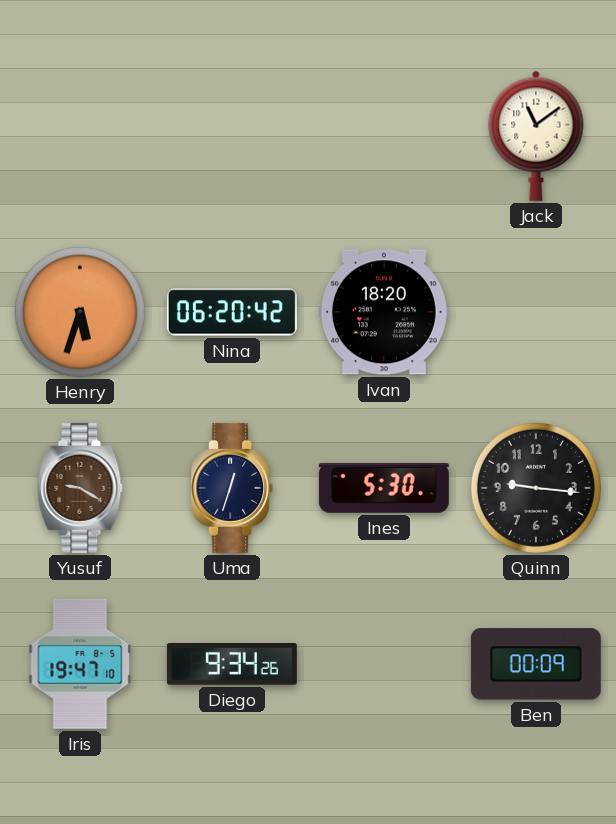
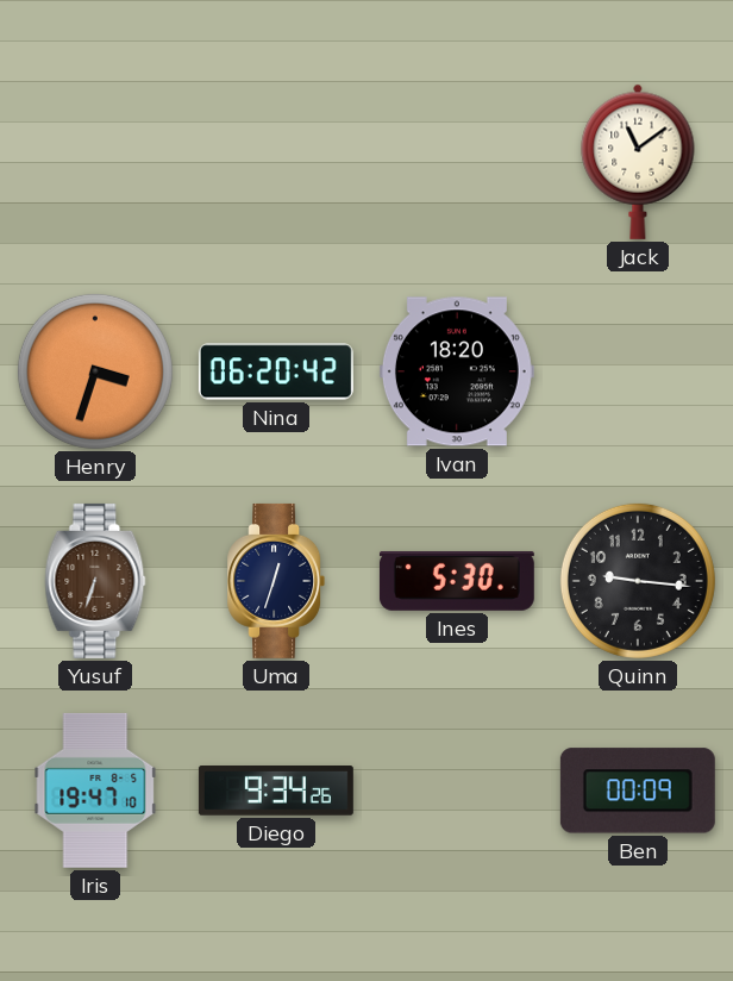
Henry: 5:33 -> 3:33
Yusuf: 9:20 -> 6:33
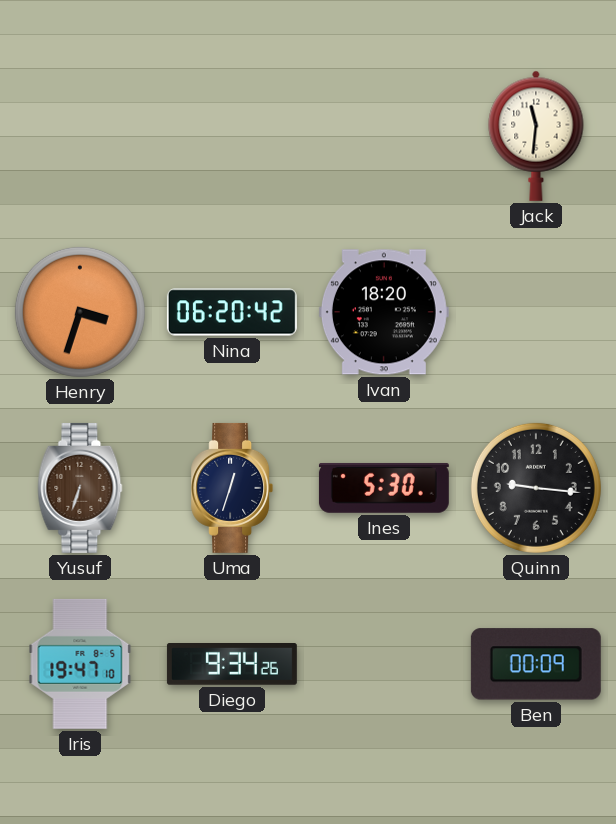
Jack: 11:09 -> 11:31
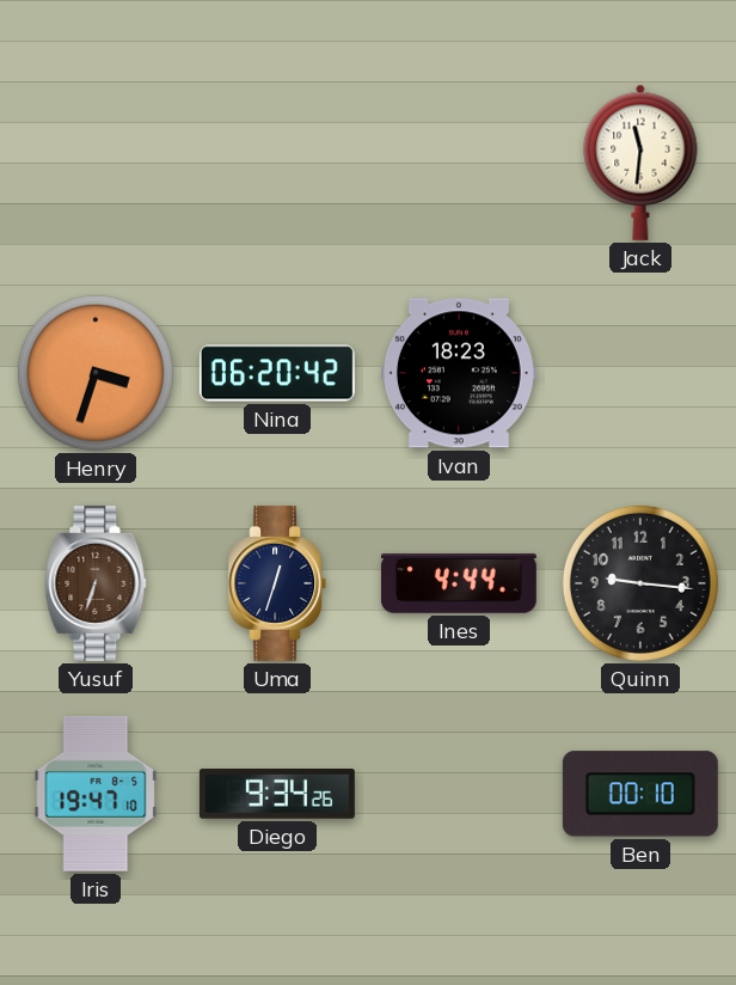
Ivan: 18:20 -> 18:23
Ines: 5:30 -> 4:44
Ben: 00:09 -> 00:10
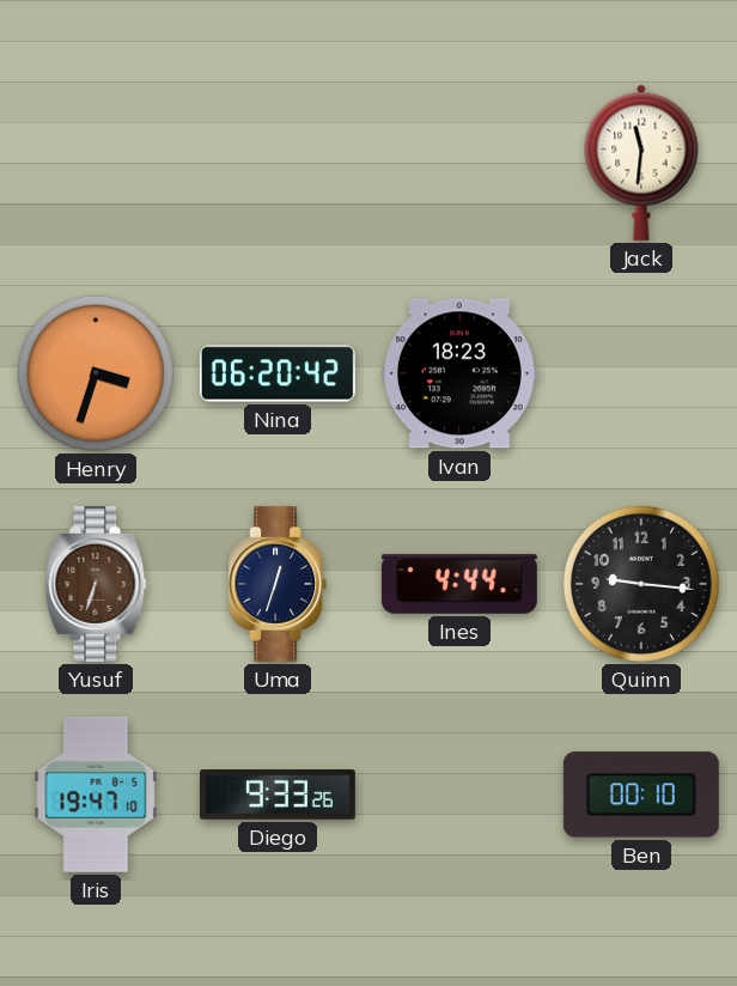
Diego: 9:34 -> 9:33
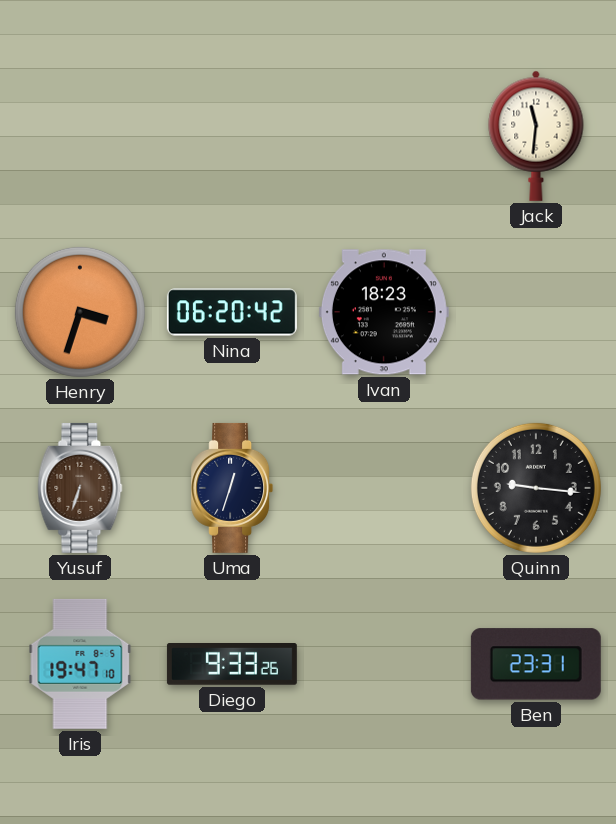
Ines: 4:44 -> none
Ben: 00:10 -> 23:31
